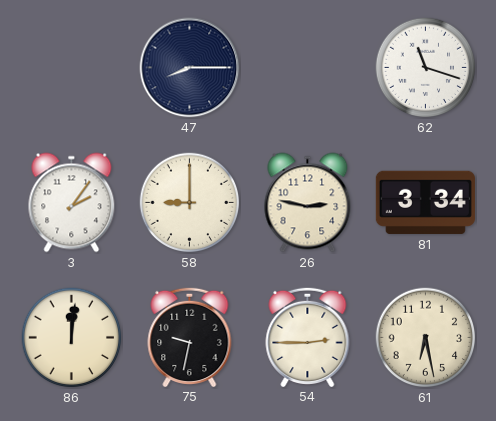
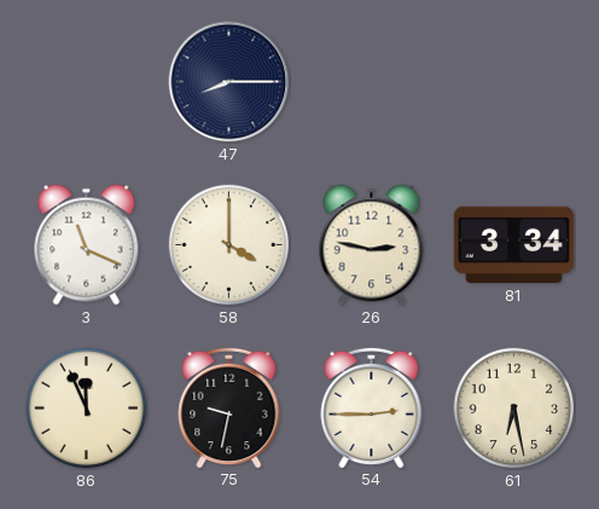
62: 11:18 -> none
3: 2:06 -> 11:19
58: 9:00 -> 4:00
86: 12:01 -> 11:56
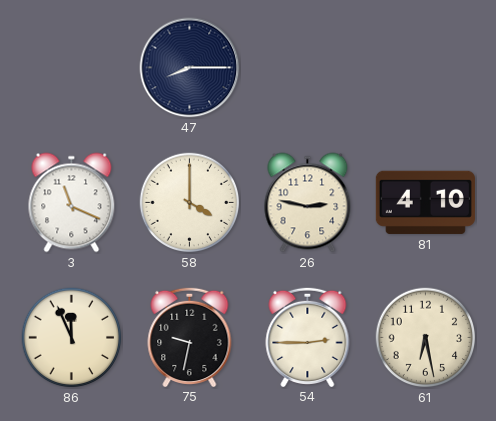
81: 3:34 -> 4:10
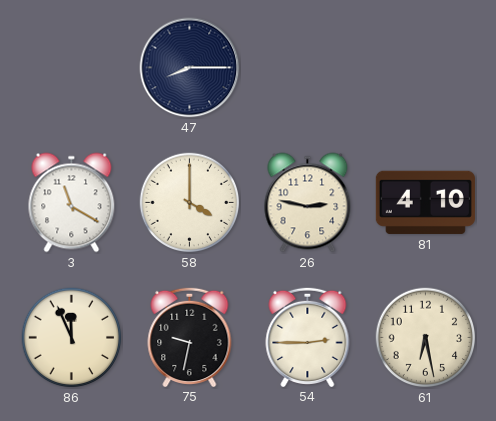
3: 11:19 -> 11:20
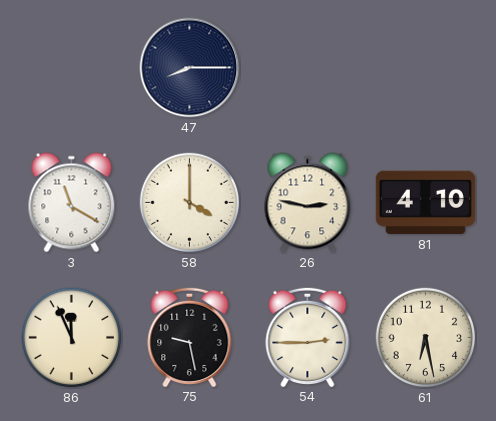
75: 9:32 -> 9:28
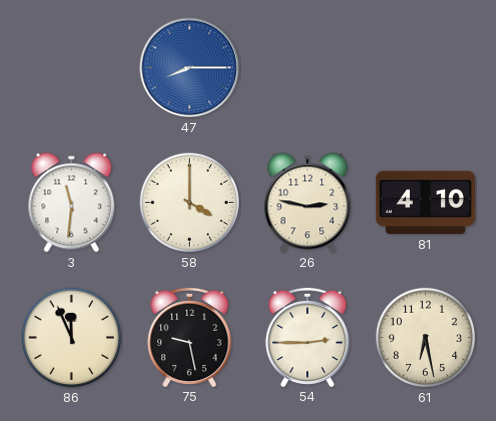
47 dial: navy -> blue
3: 11:20 -> 11:31
